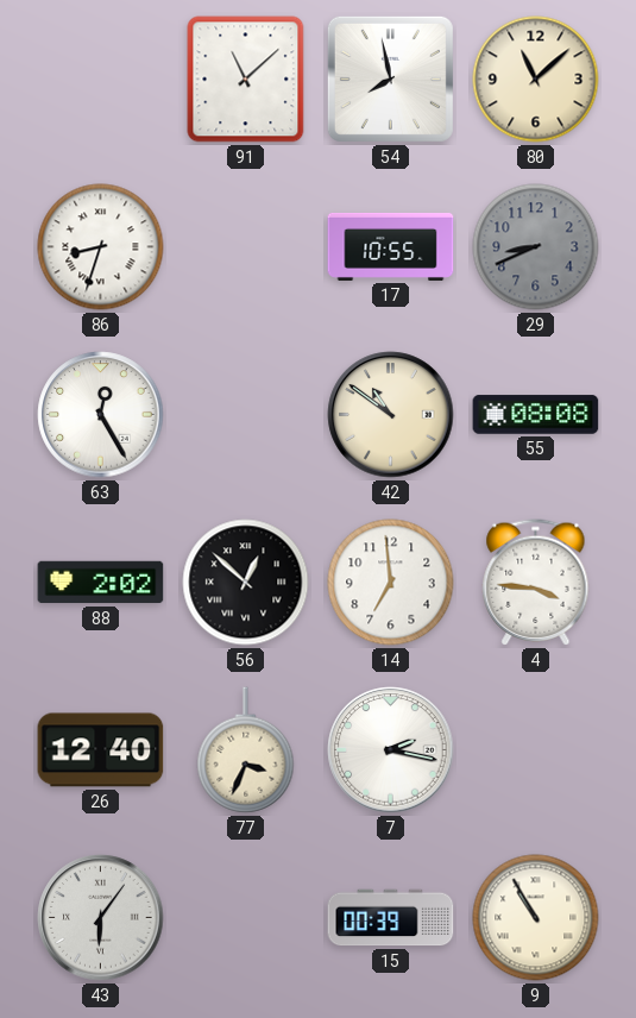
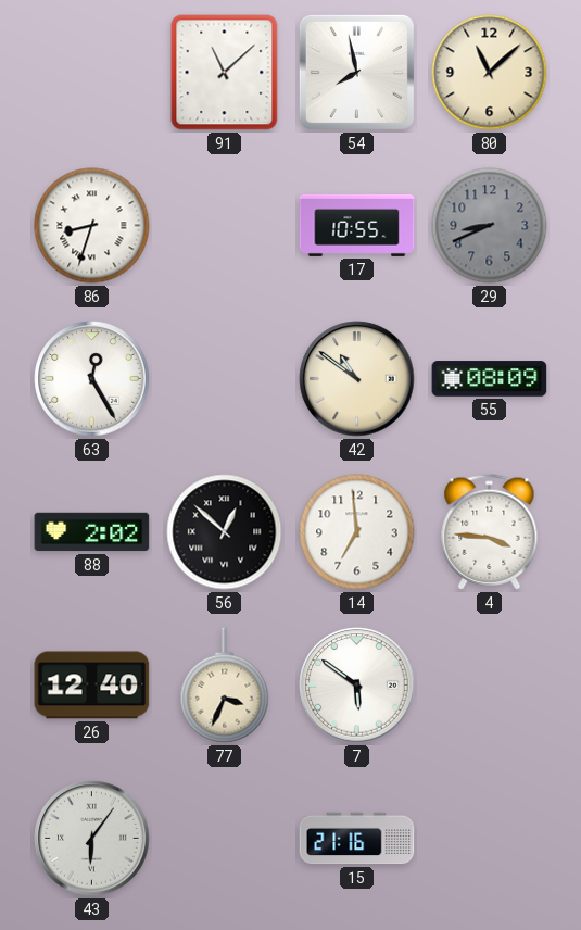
55: 08:08 -> 08:09
7: 2:17 -> 5:51
15: 00:39 -> 21:16
9: 10:55 -> none
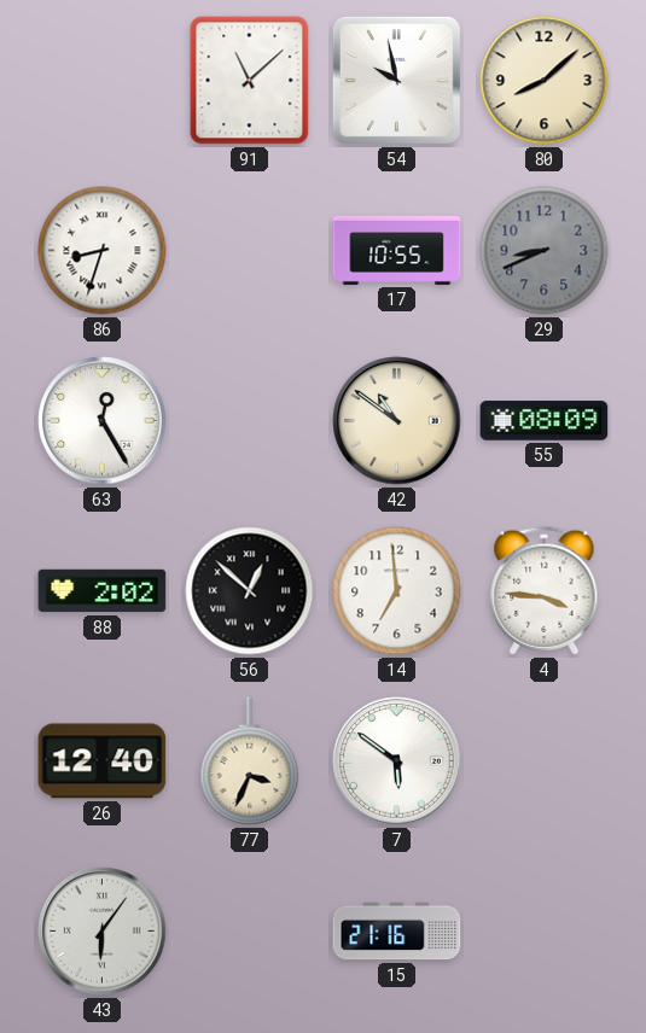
54: 7:58 -> 9:58
80: 11:08 -> 8:08
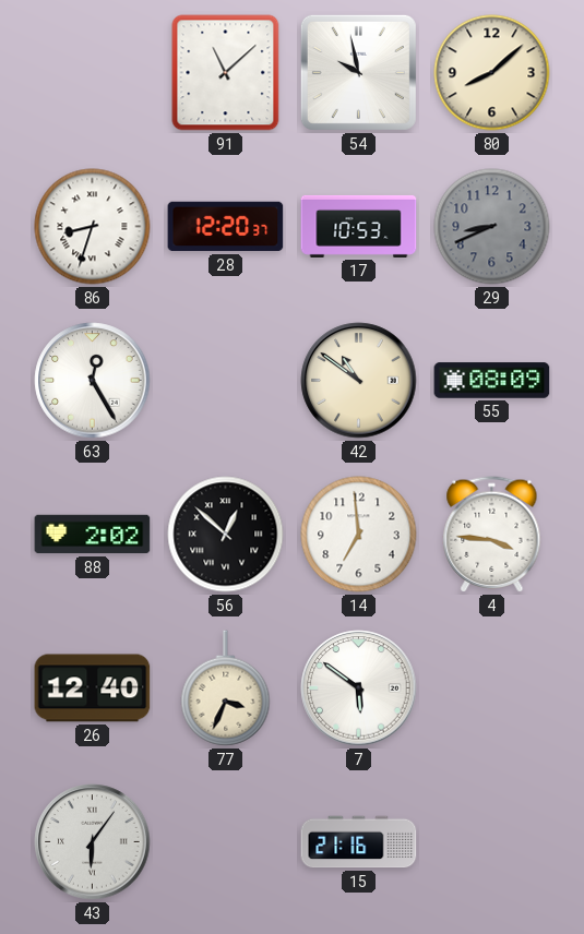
28: none -> 12:20
17: 10:55 -> 10:53
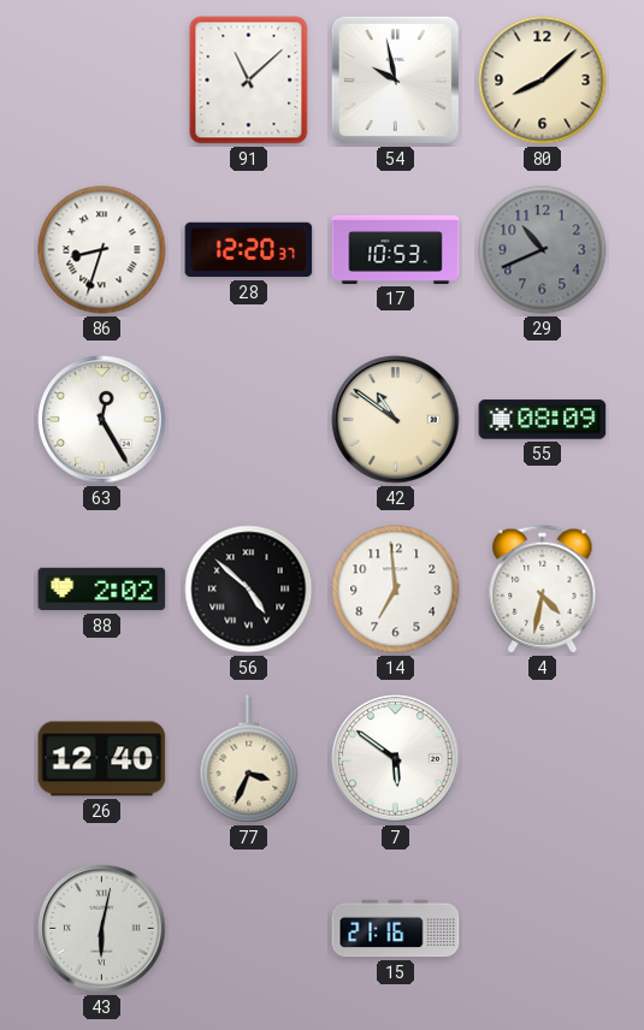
29: 8:41 -> 10:41
56: 12:52 -> 4:52
4: 3:46 -> 4:32
43: 6:06 -> 6:02
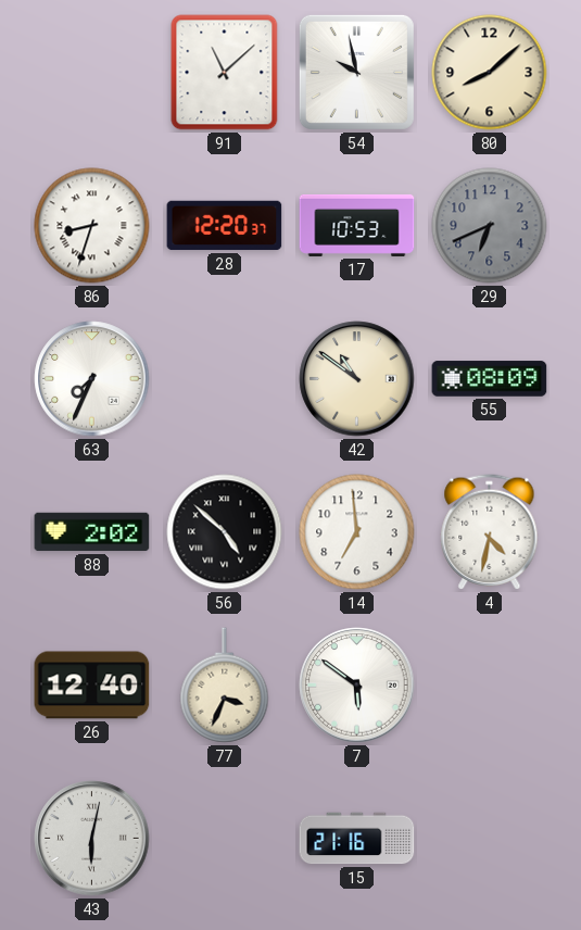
29: 10:41 -> 6:41
63: 12:25 -> 7:34
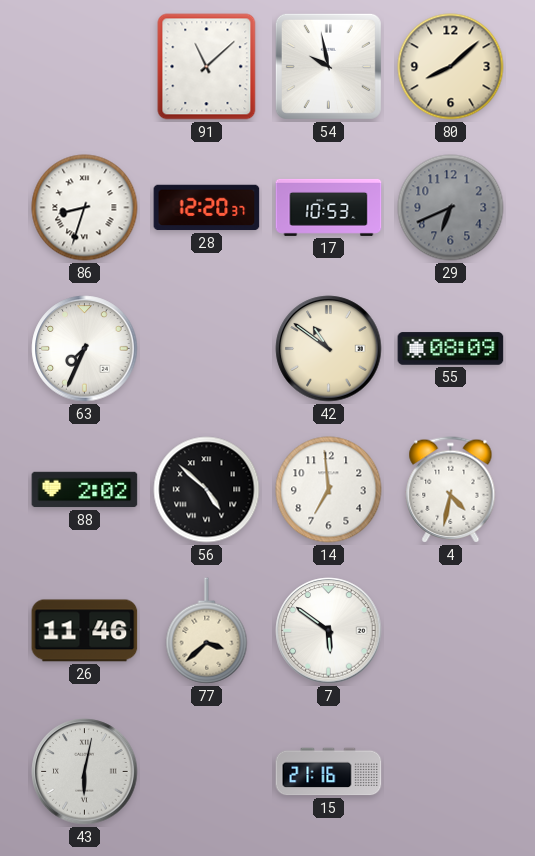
26: 12:40 -> 11:46
77: 3:34 -> 3:38
